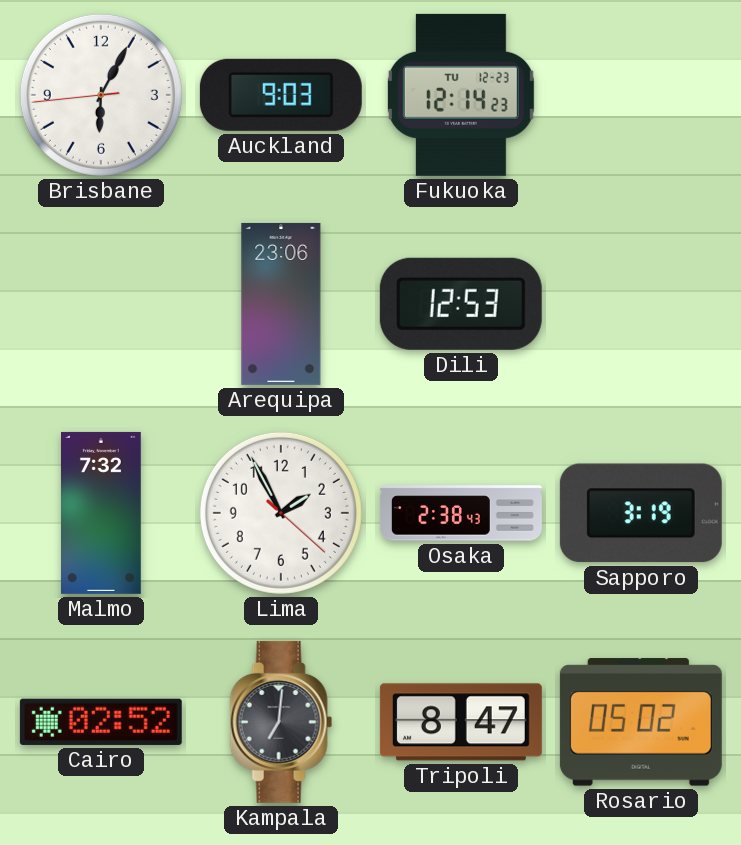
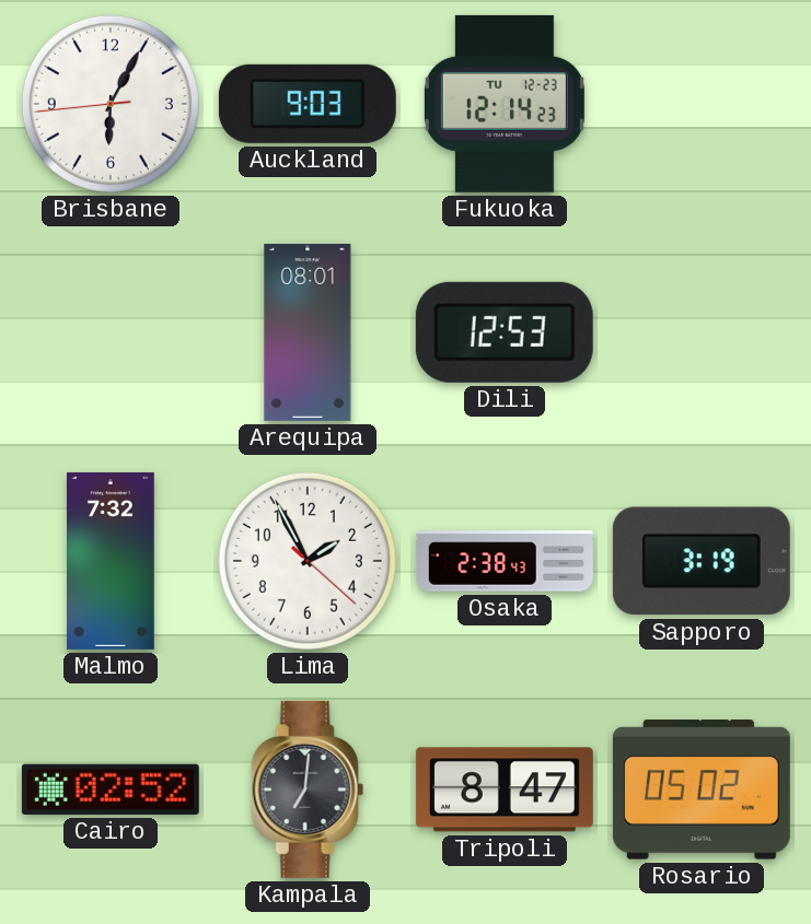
Arequipa: 23:06 -> 08:01
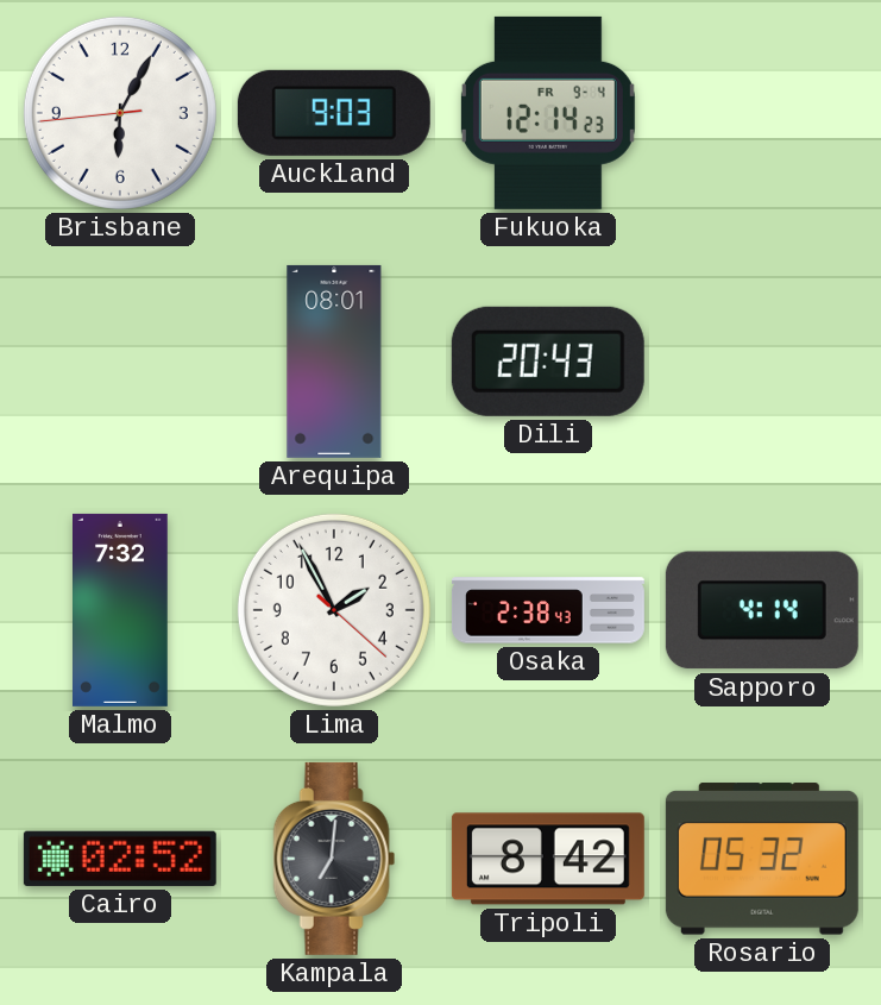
Fukuoka date: TU 12-23 -> FR 9-4
Dili: 12:53 -> 20:43
Sapporo: 3:19 -> 4:14
Tripoli: 8:47 -> 8:42
Rosario: 05:02 -> 05:32
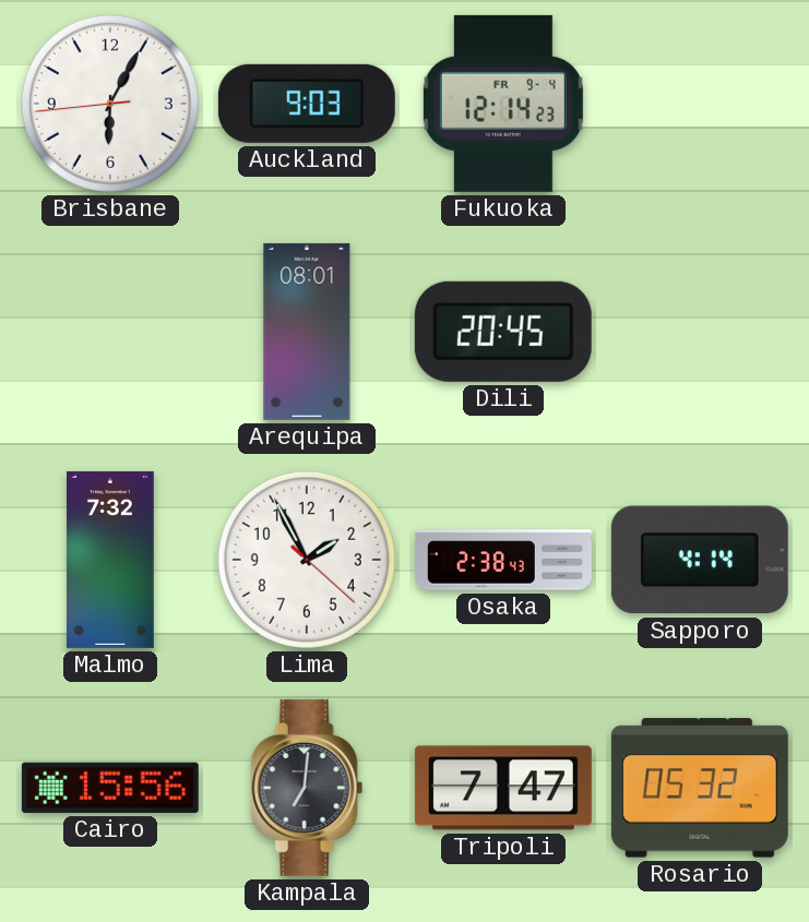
Dili: 20:43 -> 20:45
Cairo: 02:52 -> 15:56
Tripoli: 8:42 -> 7:47
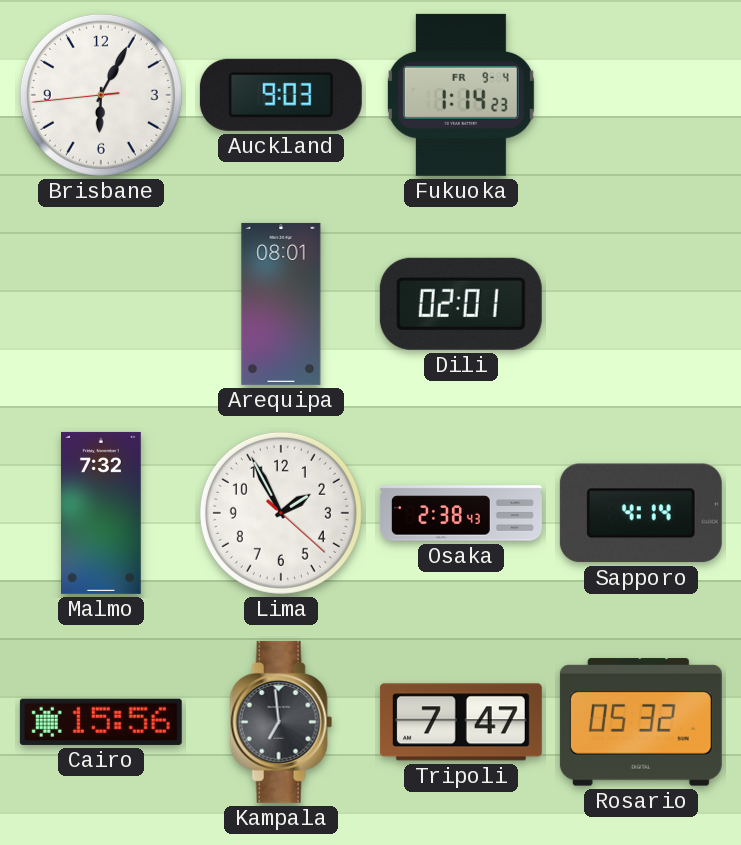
Fukuoka: 12:14 -> 1:14
Dili: 20:45 -> 02:01
Kampala: 7:01 -> 6:59
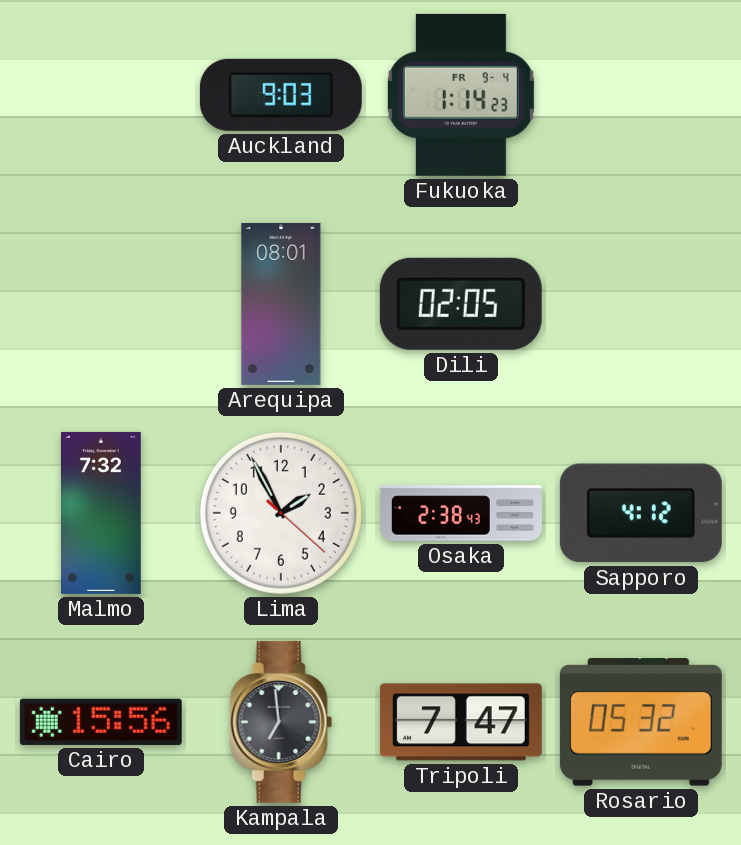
Brisbane: 6:04 -> none
Dili: 02:01 -> 02:05
Sapporo: 4:14 -> 4:12
